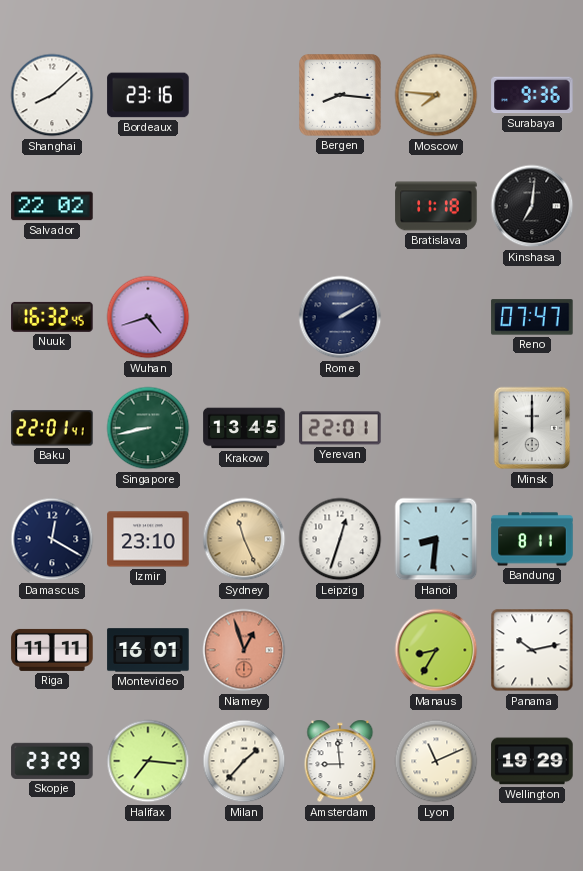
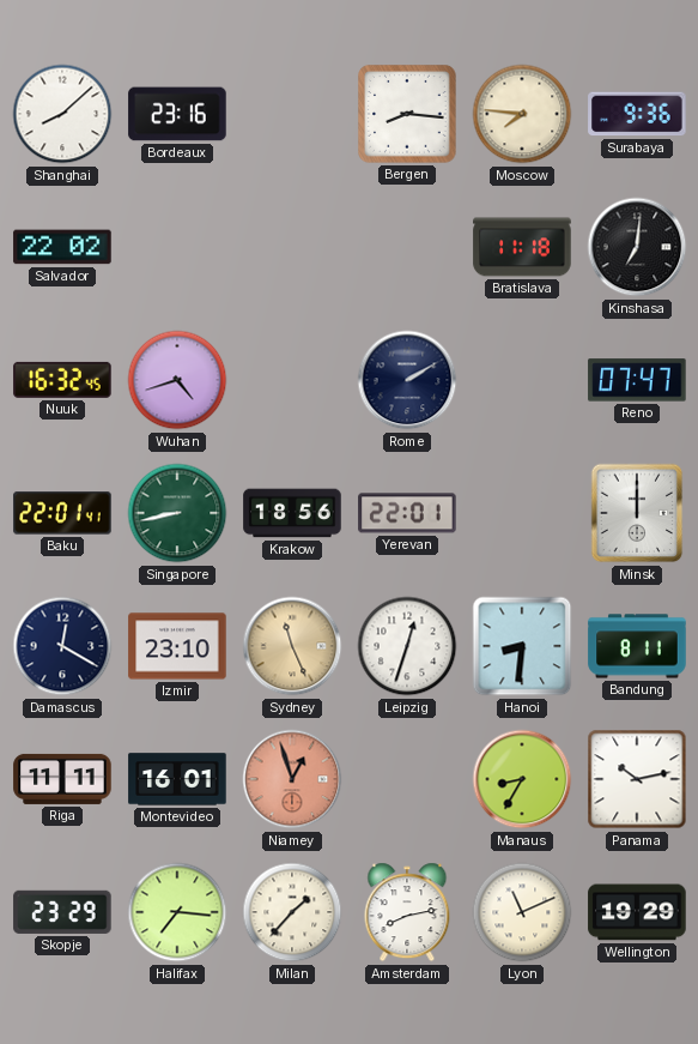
Krakow: 13:45 -> 18:56
Amsterdam: 8:59 -> 8:13
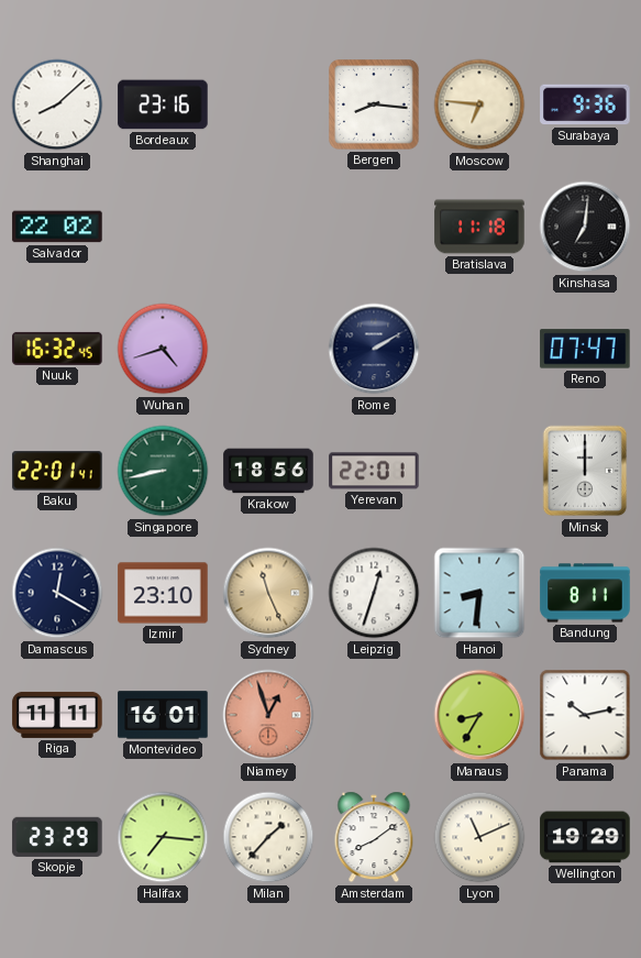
Moscow: 7:46 -> 6:46
Amsterdam: 8:13 -> 8:09
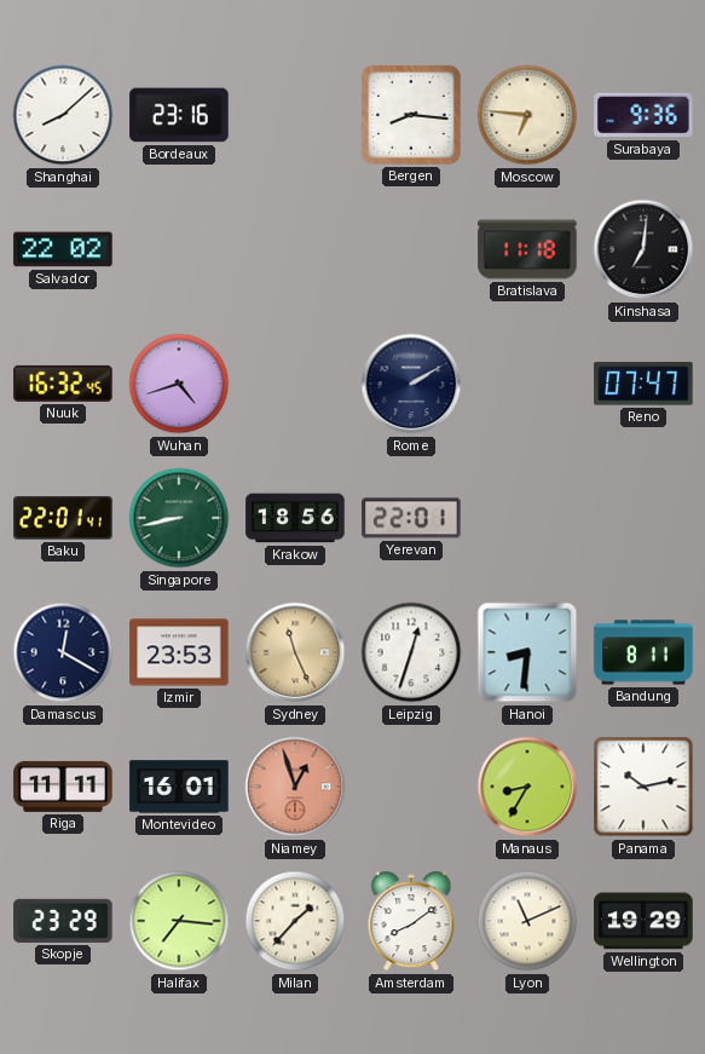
Minsk: 12:00 -> none
Izmir: 23:10 -> 23:53
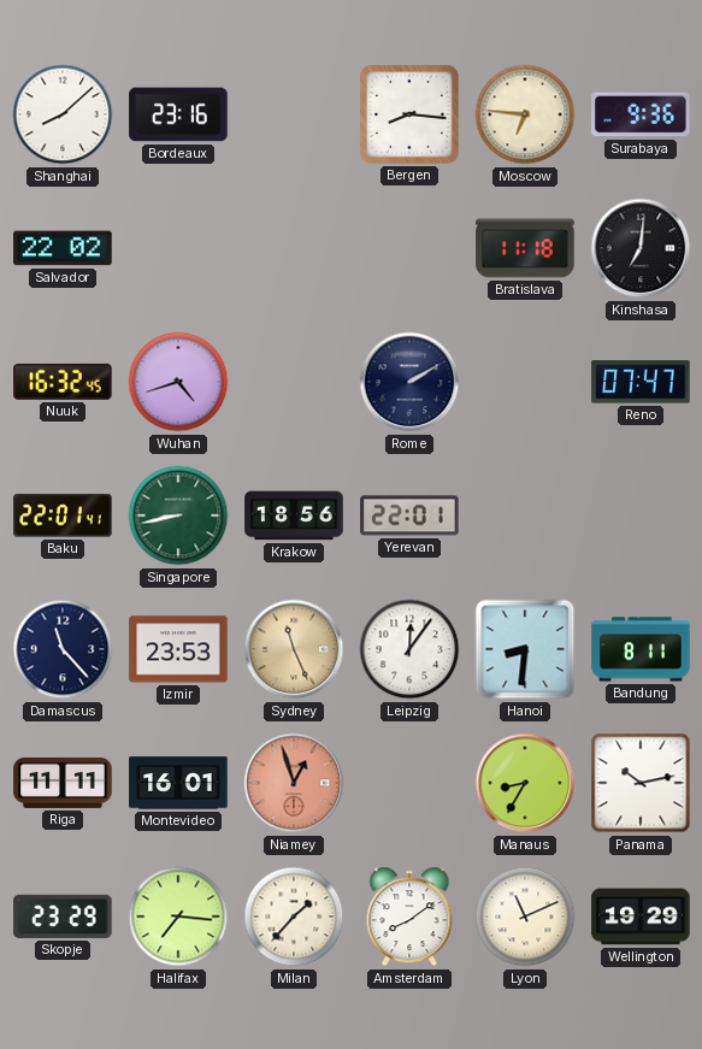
Damascus: 12:20 -> 11:23
Leipzig: 12:33 -> 12:06
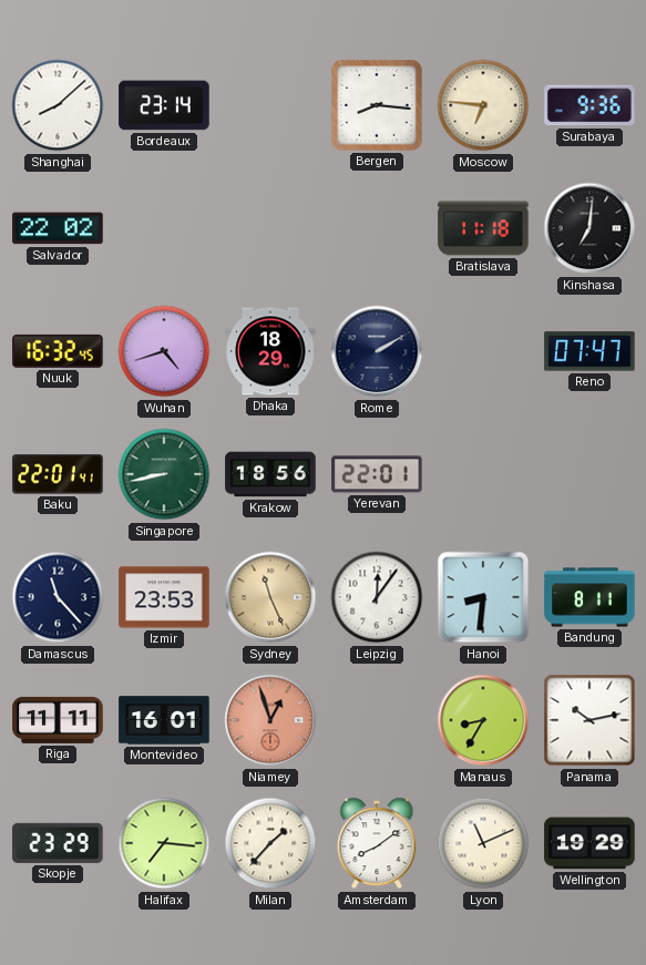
Bordeaux: 23:16 -> 23:14
Dhaka: none -> 18:29
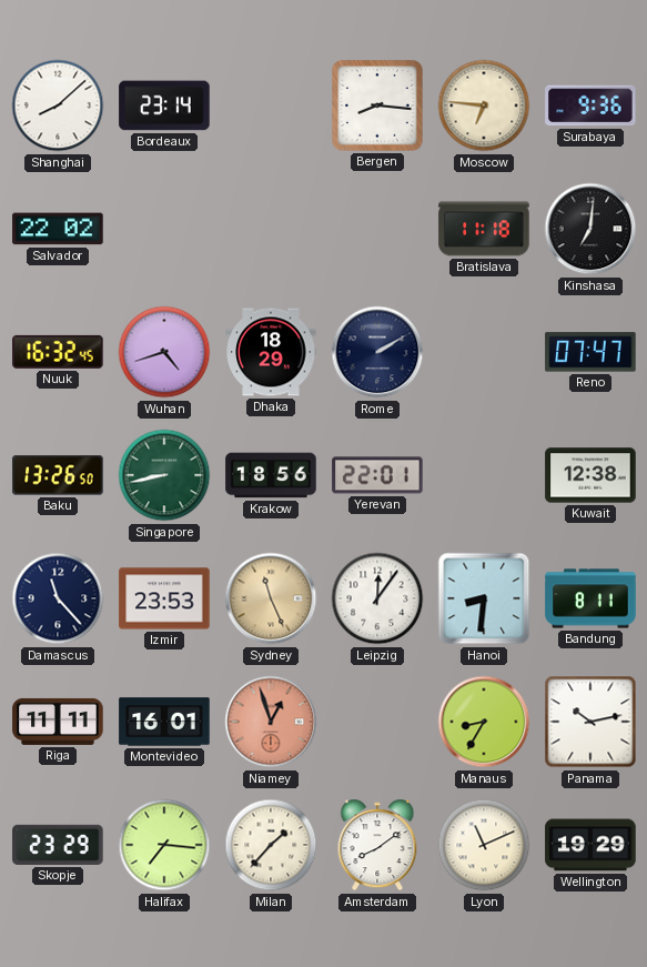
Baku: 22:01 -> 13:26
Kuwait: none -> 12:38
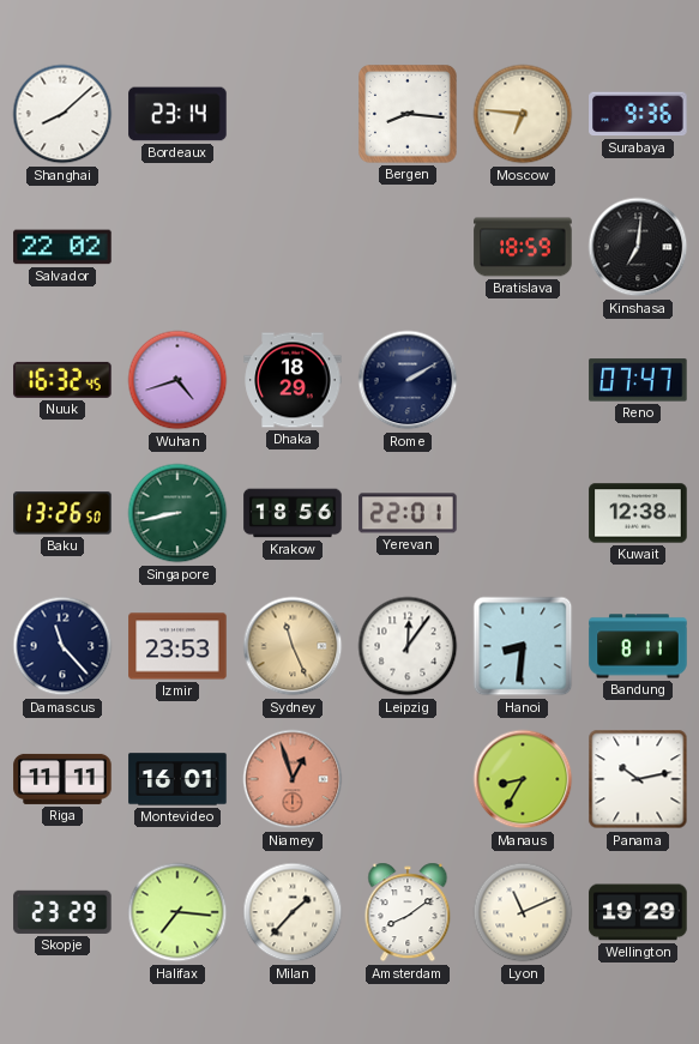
Bratislava: 11:18 -> 18:59
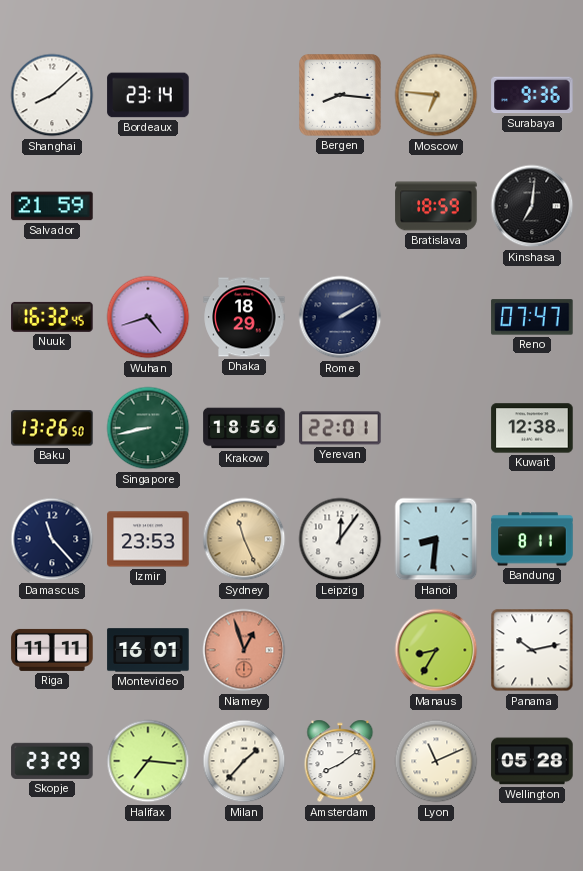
Salvador: 22:02 -> 21:59
Wellington: 19:29 -> 05:28
